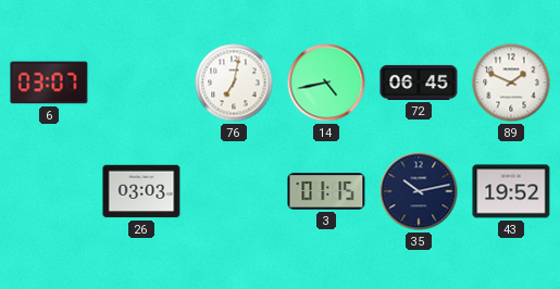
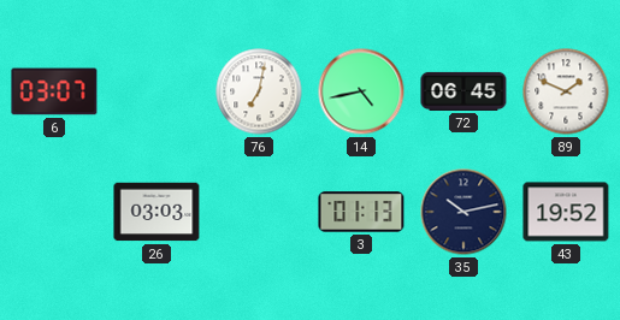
3: 01:15 -> 01:13
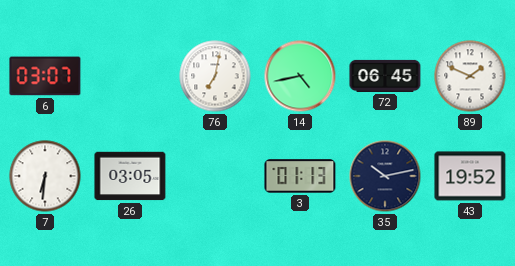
7: none -> 6:31
26: 03:03 -> 03:05
